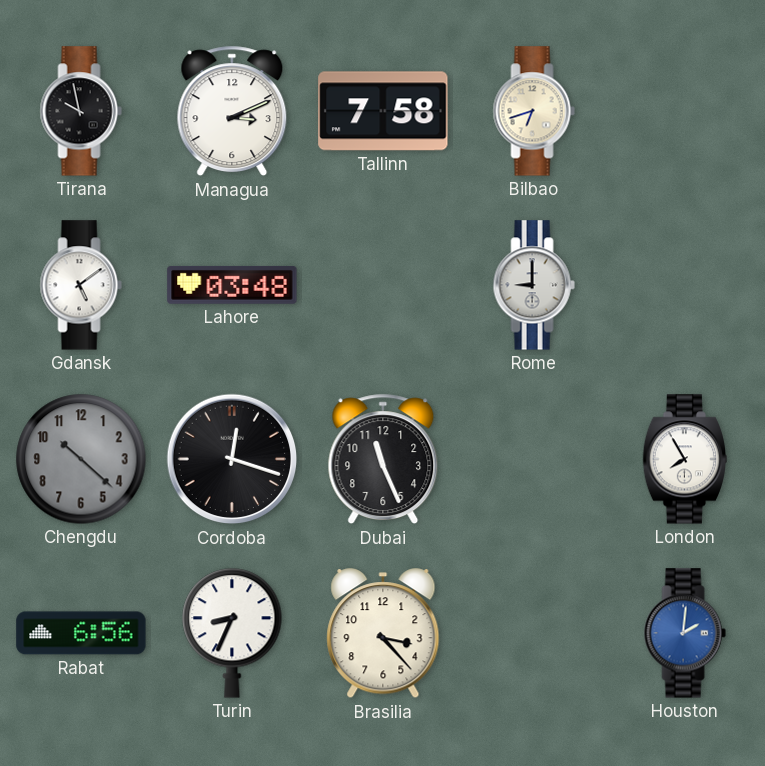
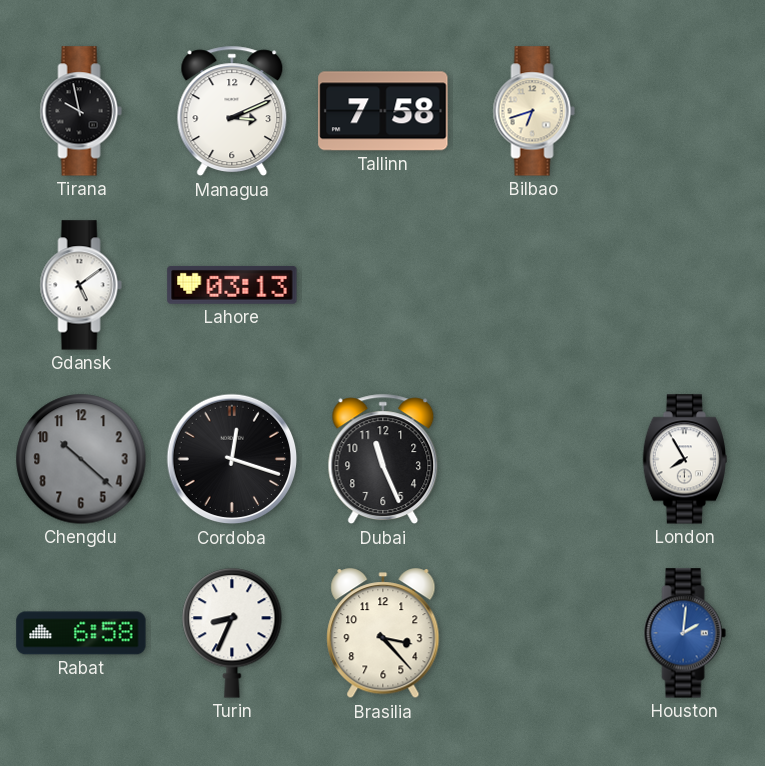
Lahore: 03:48 -> 03:13
Rome: 9:00 -> none
Rabat: 6:56 -> 6:58
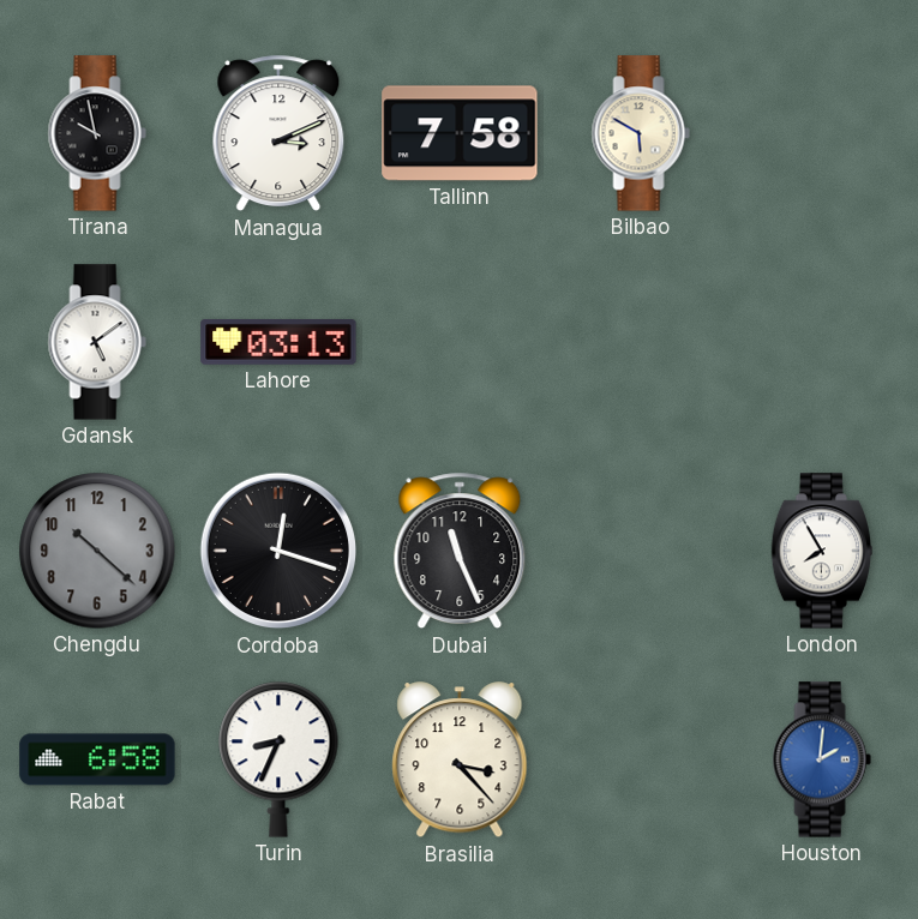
Bilbao: 6:42 -> 5:50
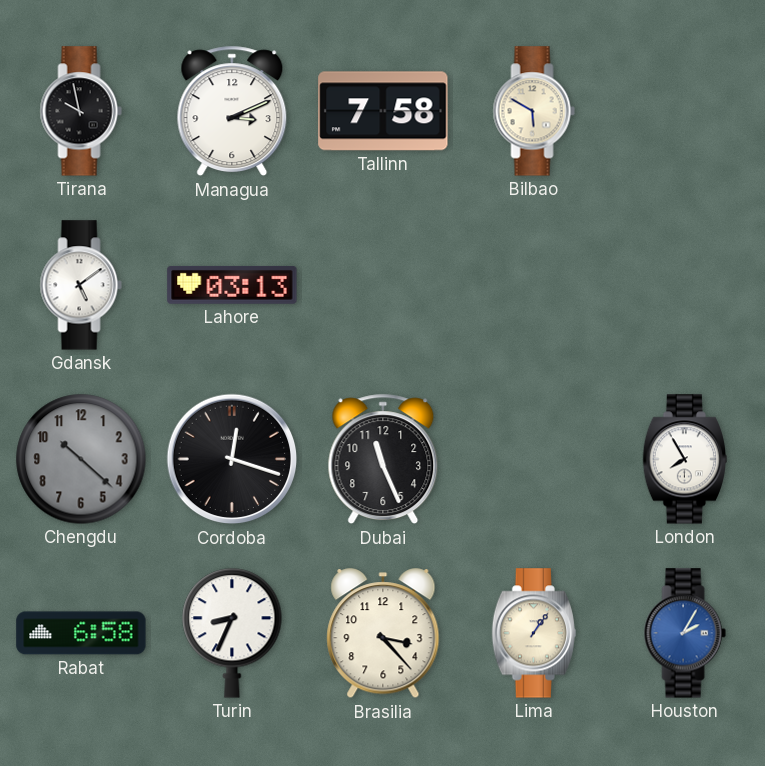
Lima: none -> 1:06
Houston: 2:01 -> 2:05
